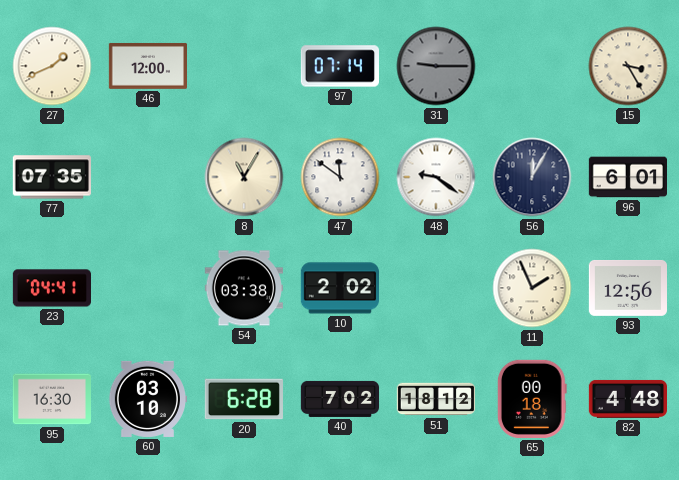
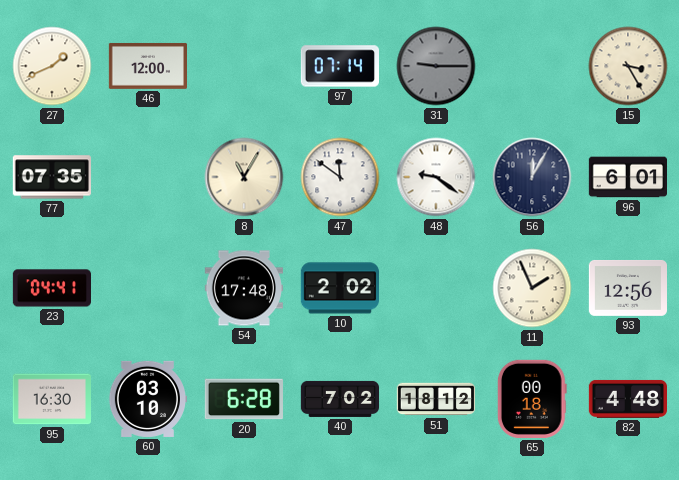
54: 03:38 -> 17:48
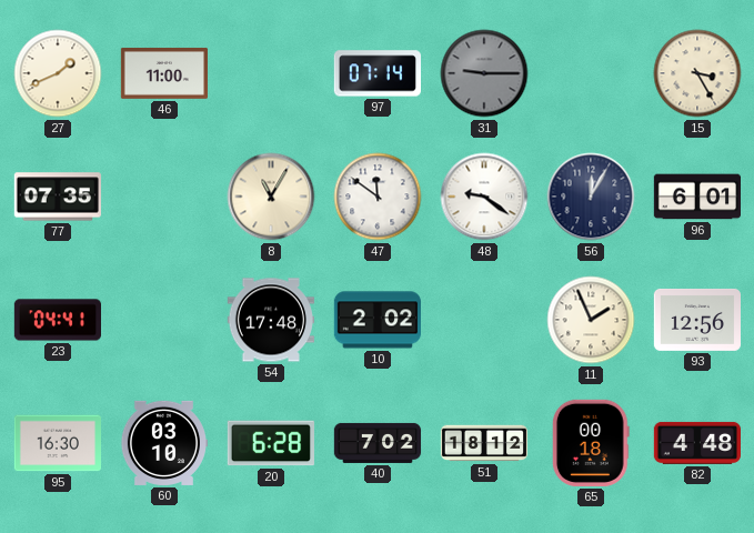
46: 12:00 -> 11:00
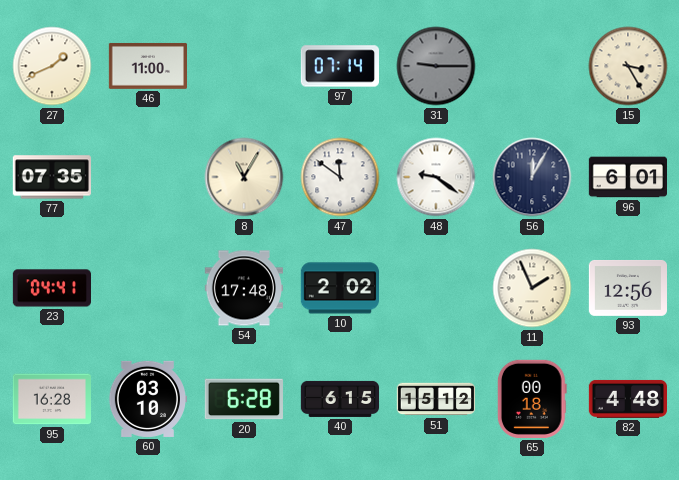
95: 16:30 -> 16:28
40: 7:02 -> 6:15
51: 18:12 -> 15:12
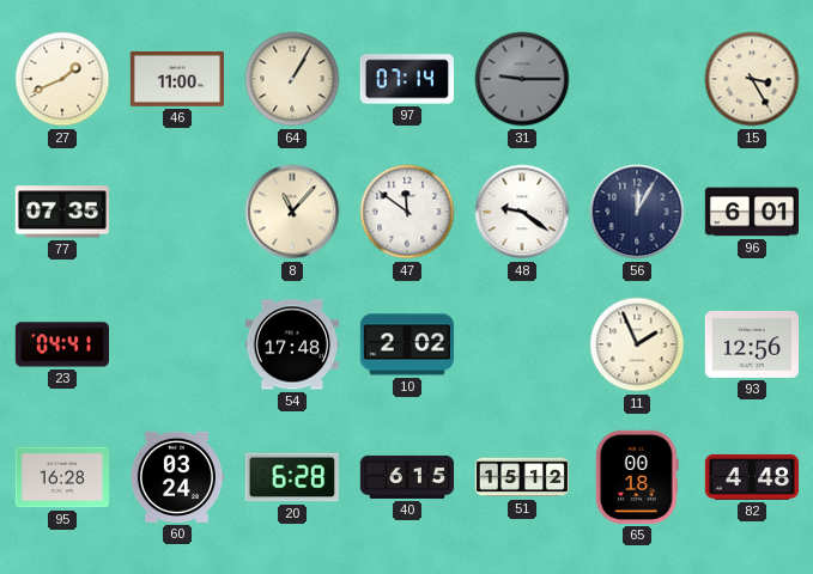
64: none -> 1:05
8: 11:05 -> 11:07
60: 03:10 -> 03:24
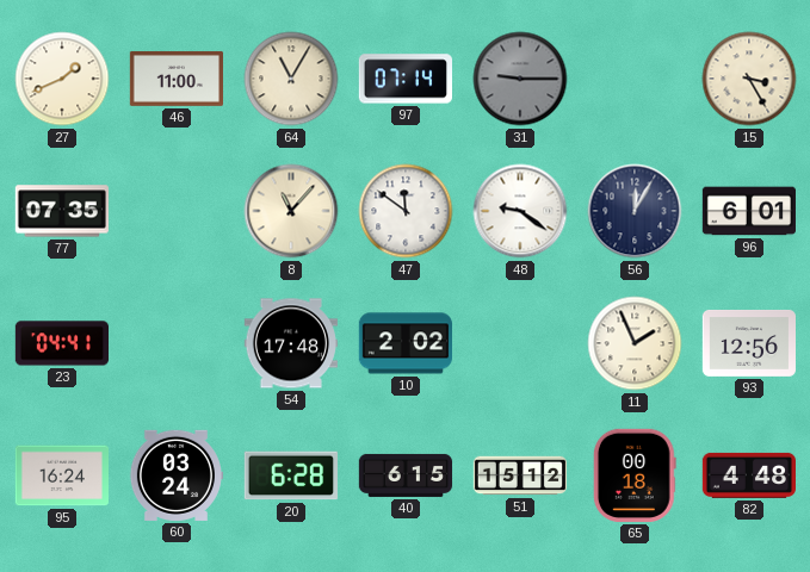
64: 1:05 -> 11:05
95: 16:28 -> 16:24
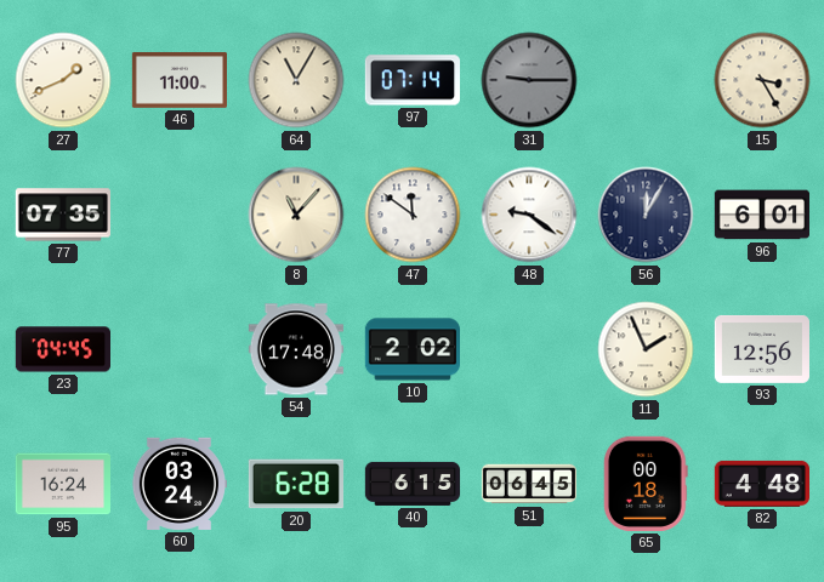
23: 04:41 -> 04:45
51: 15:12 -> 06:45
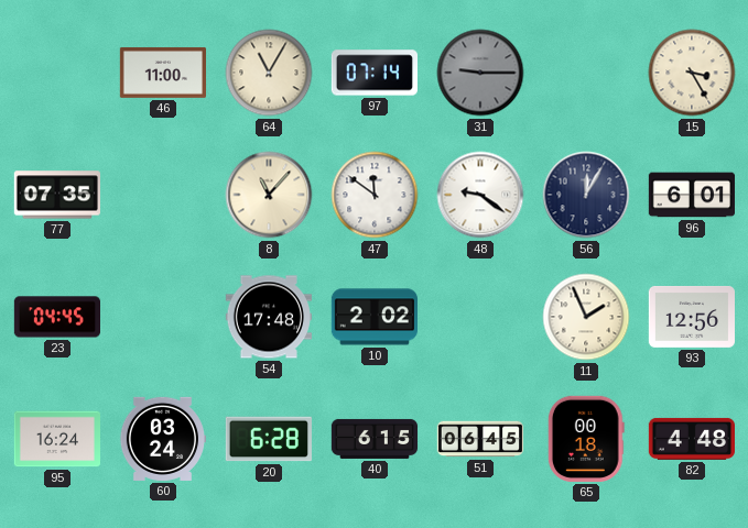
27: 1:41 -> none
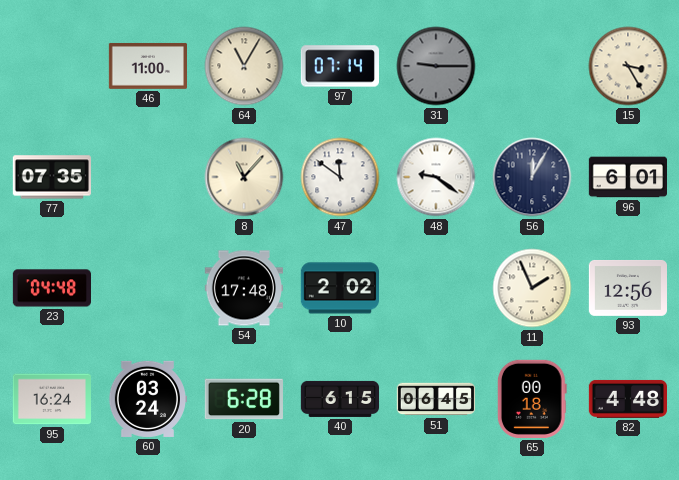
23: 04:45 -> 04:48
